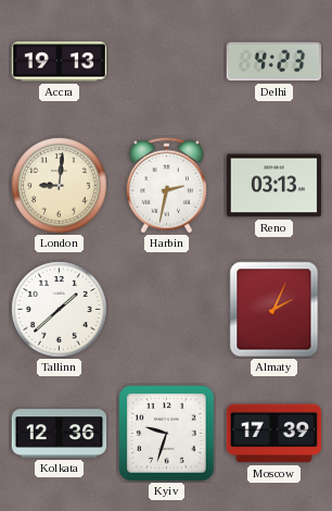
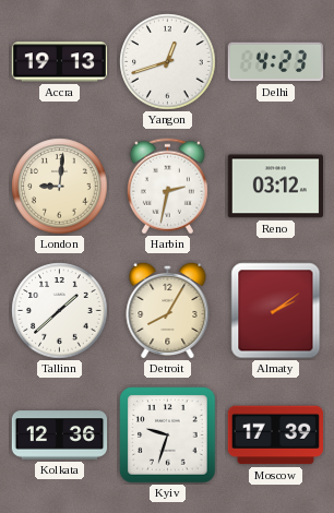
Yangon: none -> 12:42
Reno: 03:13 -> 03:12
Detroit: none -> 8:05
Almaty: 2:04 -> 2:09
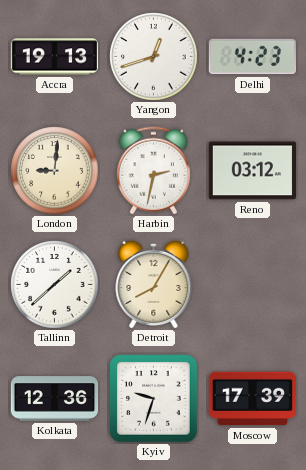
Almaty: 2:09 -> none
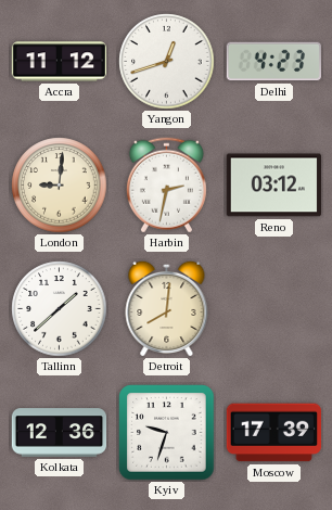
Accra: 19:13 -> 11:12
Detroit: 8:05 -> 8:01
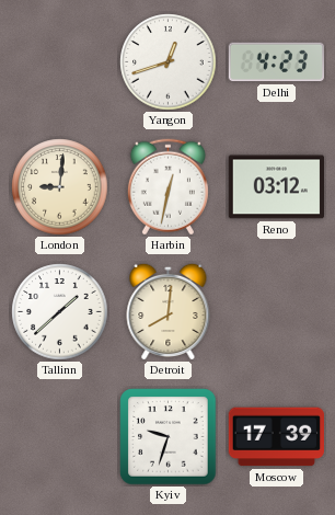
Accra: 11:12 -> none
Harbin: 2:32 -> 12:32
Kolkata: 12:36 -> none
